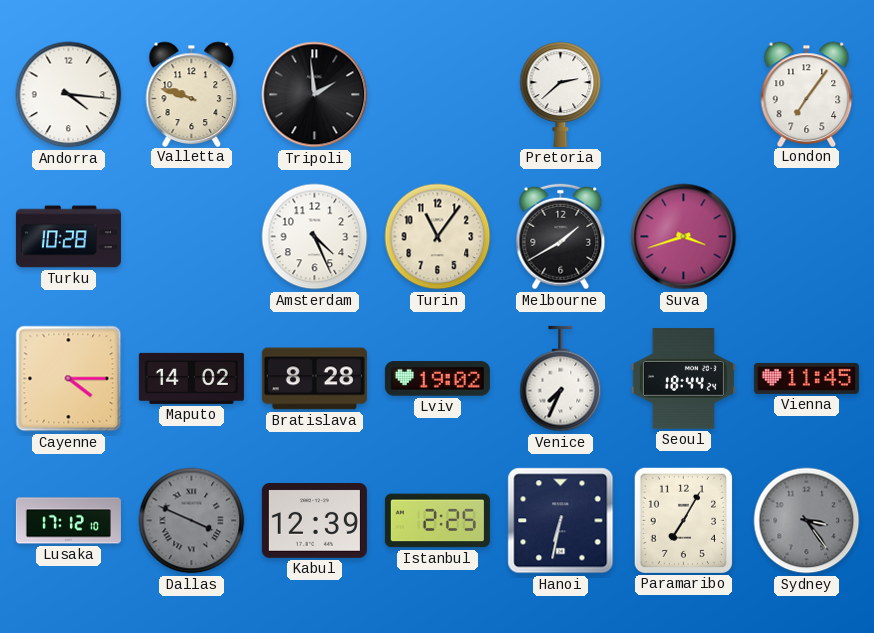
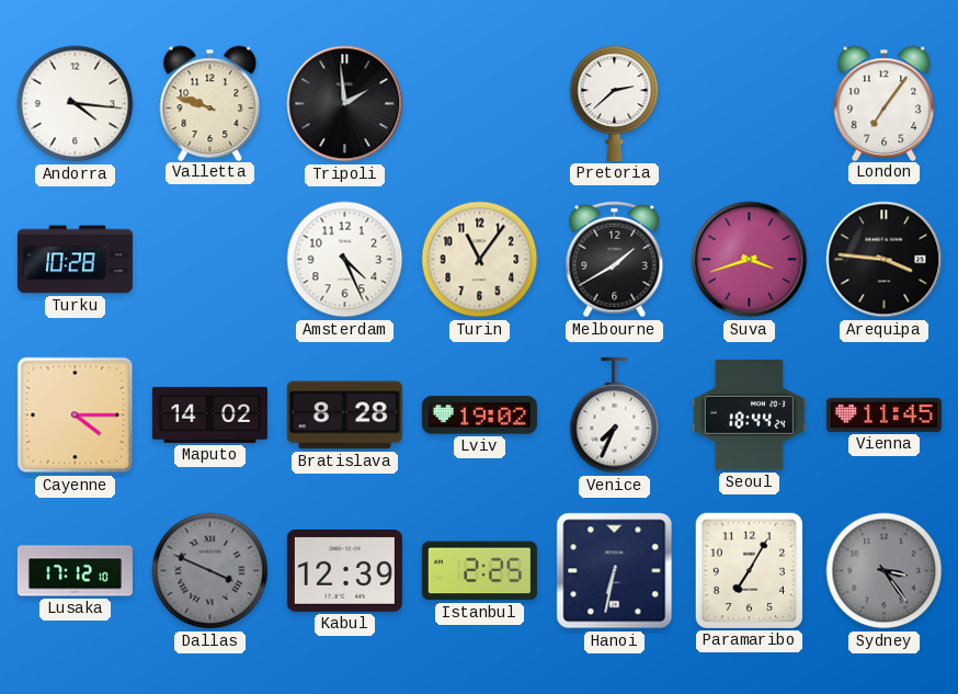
Arequipa: none -> 3:46
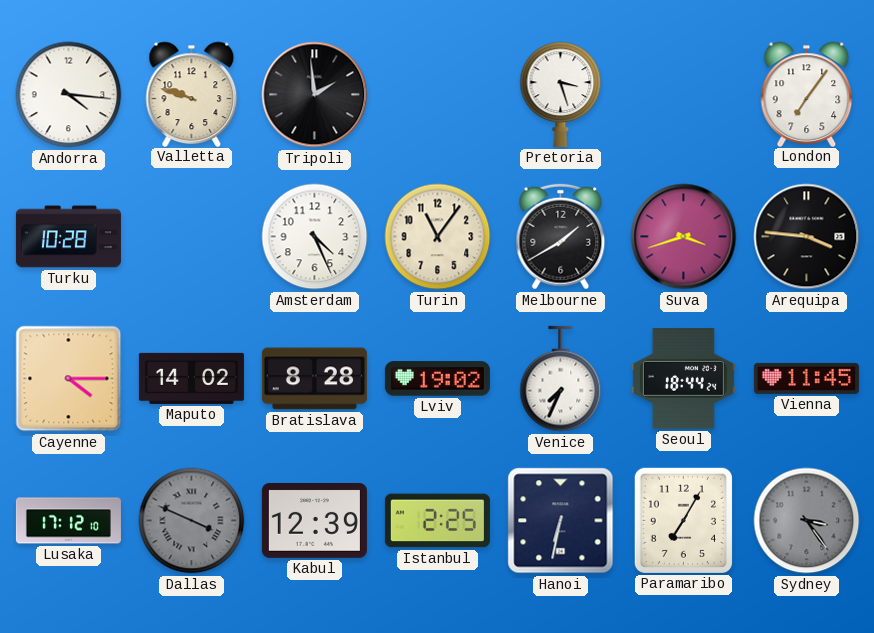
Pretoria: 2:38 -> 3:27
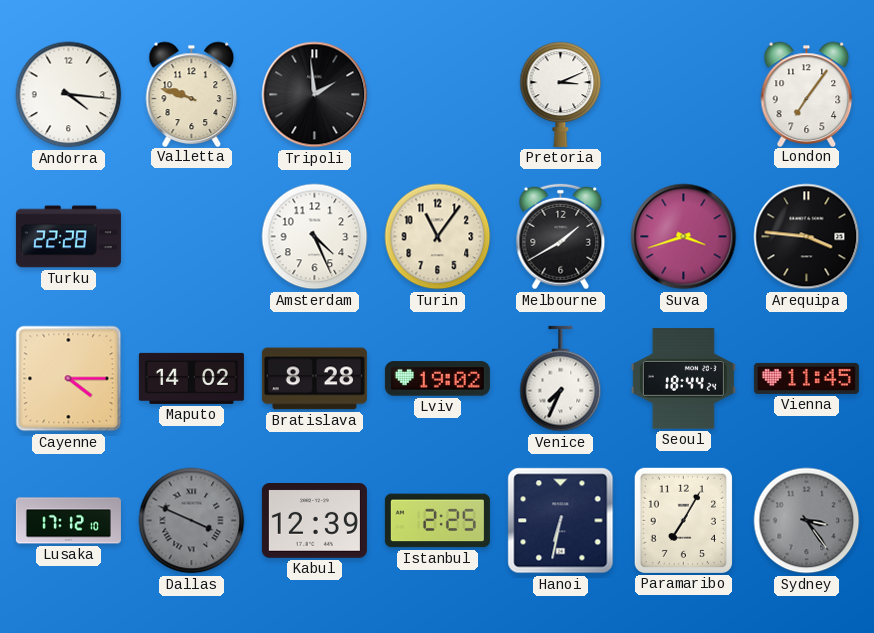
Pretoria: 3:27 -> 3:11
Turku: 10:28 -> 22:28
